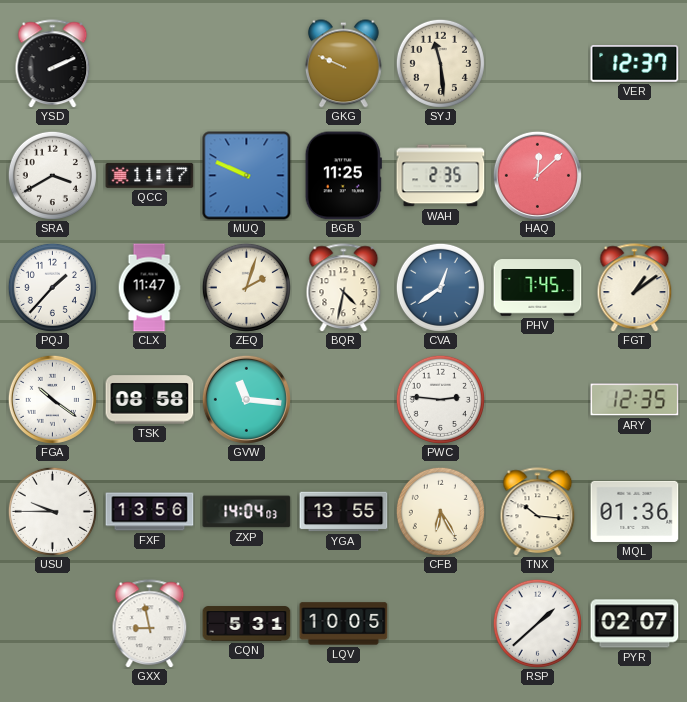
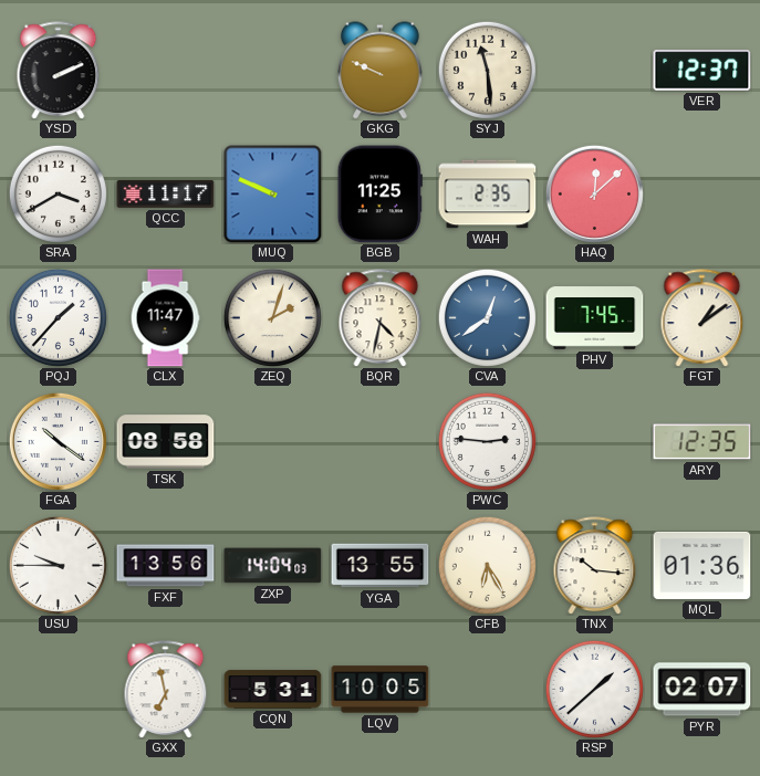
GVW: 11:16 -> none
GXX: 8:58 -> 6:58
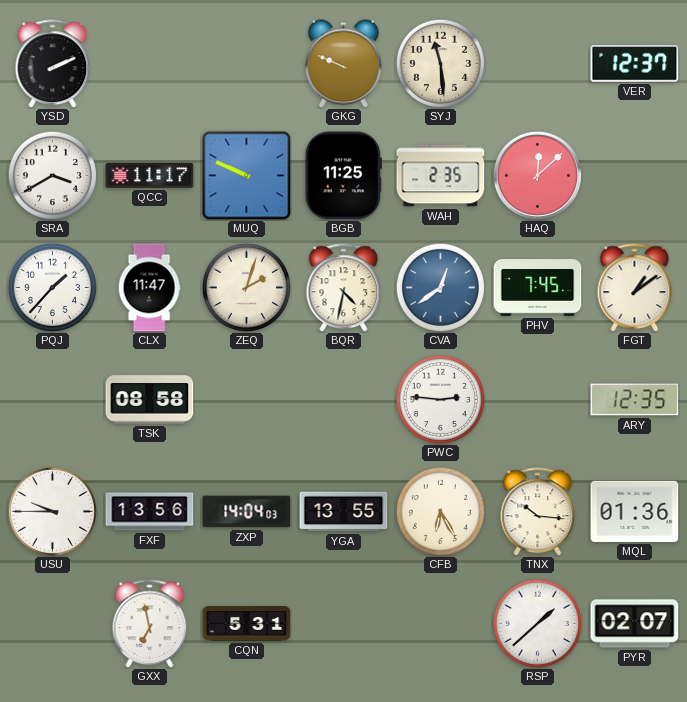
FGA: 10:21 -> none
LQV: 10:05 -> none
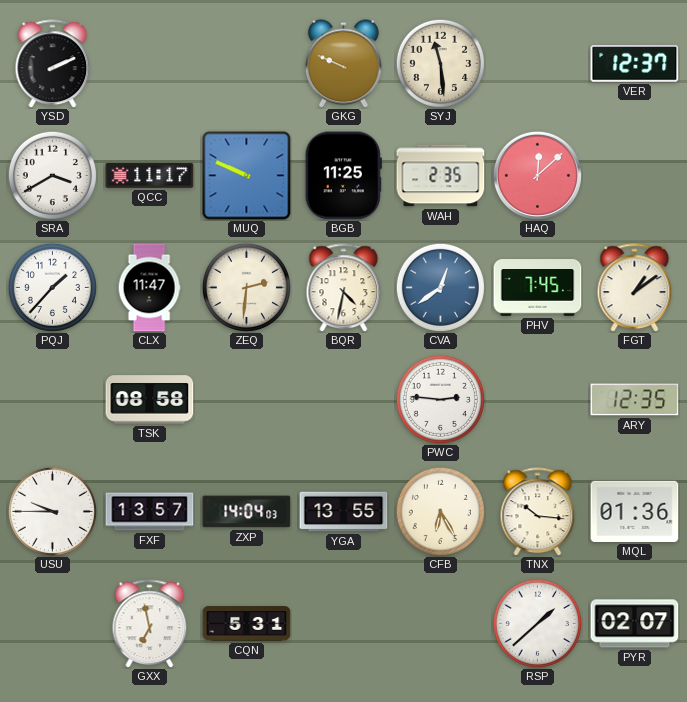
ZEQ: 2:03 -> 2:31
FXF: 13:56 -> 13:57
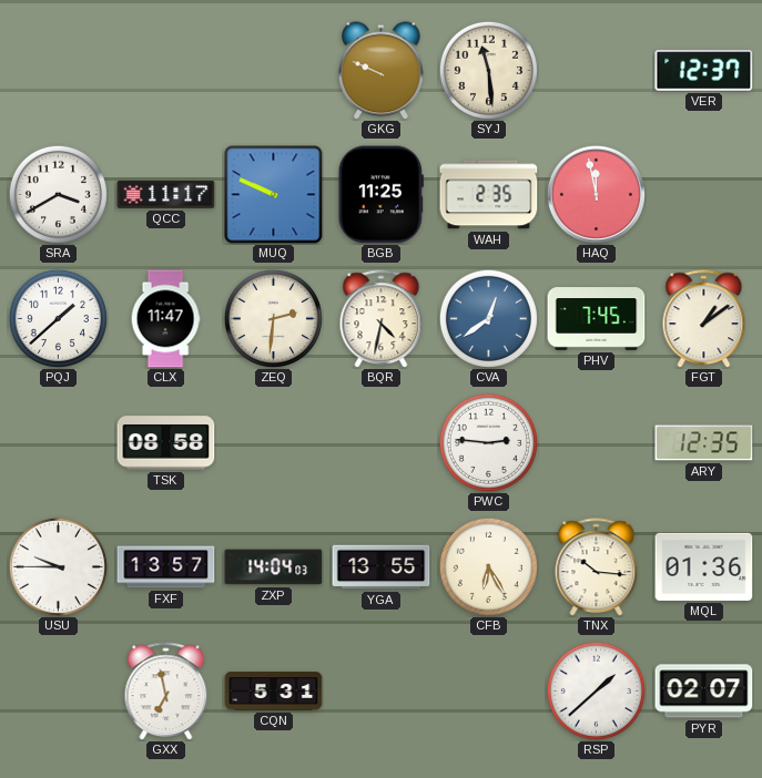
YSD: 2:11 -> none
HAQ: 12:08 -> 11:58
PQJ: 1:37 -> 1:38
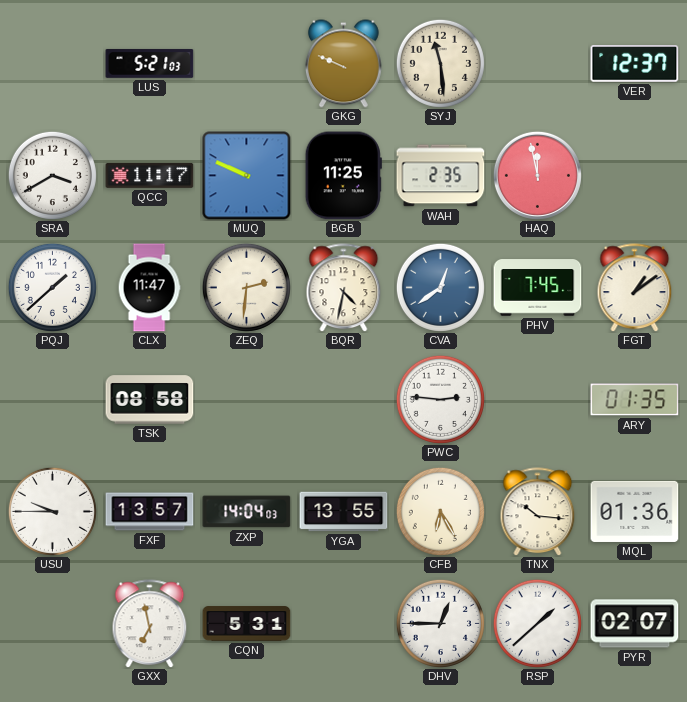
LUS: none -> 5:21
ARY: 12:35 -> 01:35
DHV: none -> 12:45
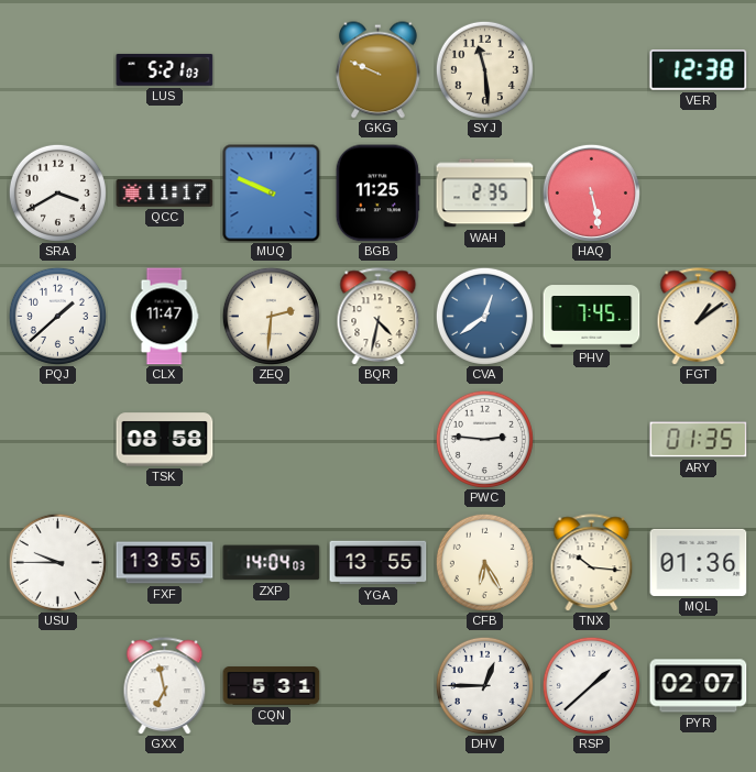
VER: 12:37 -> 12:38
HAQ: 11:58 -> 5:28
FXF: 13:57 -> 13:55
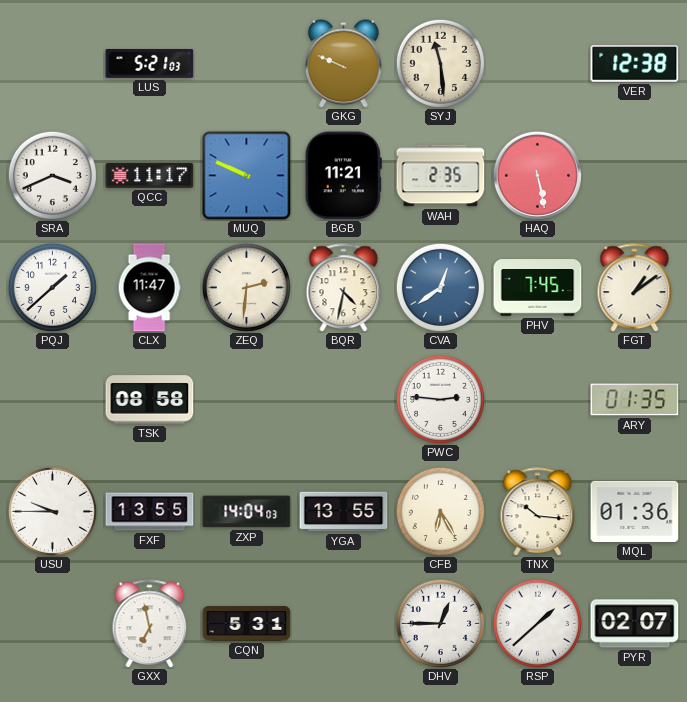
SRA: 3:40 -> 3:41
BGB: 11:25 -> 11:21
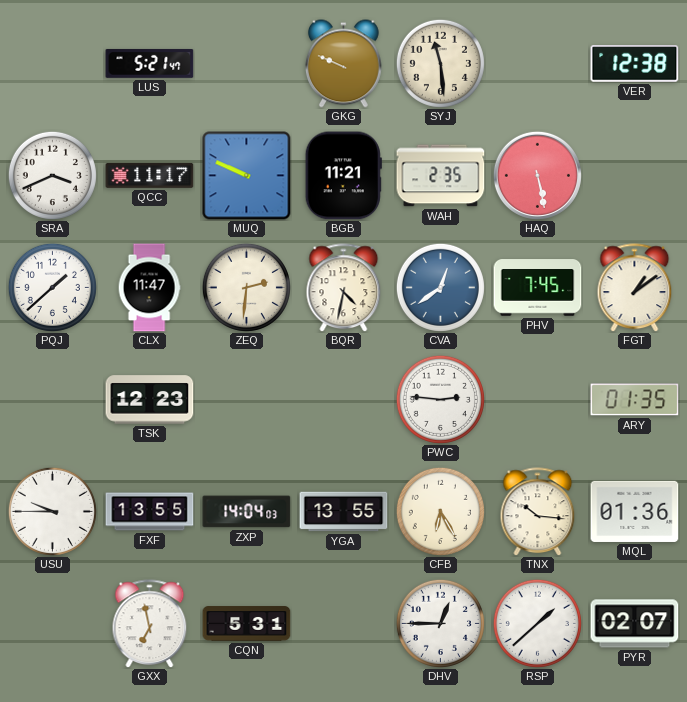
LUS: 5:21:03 -> 5:21:47
TSK: 08:58 -> 12:23
